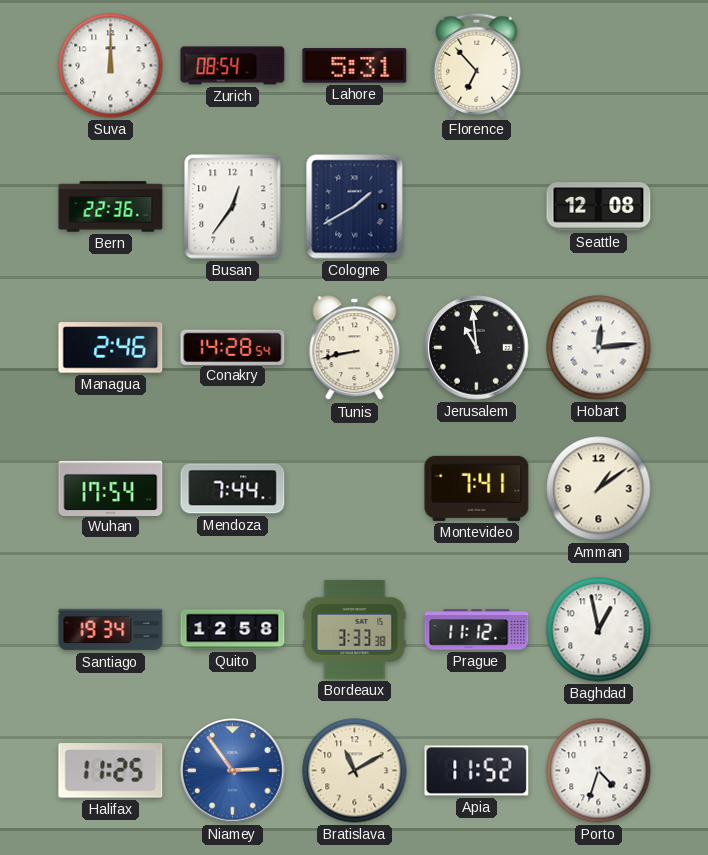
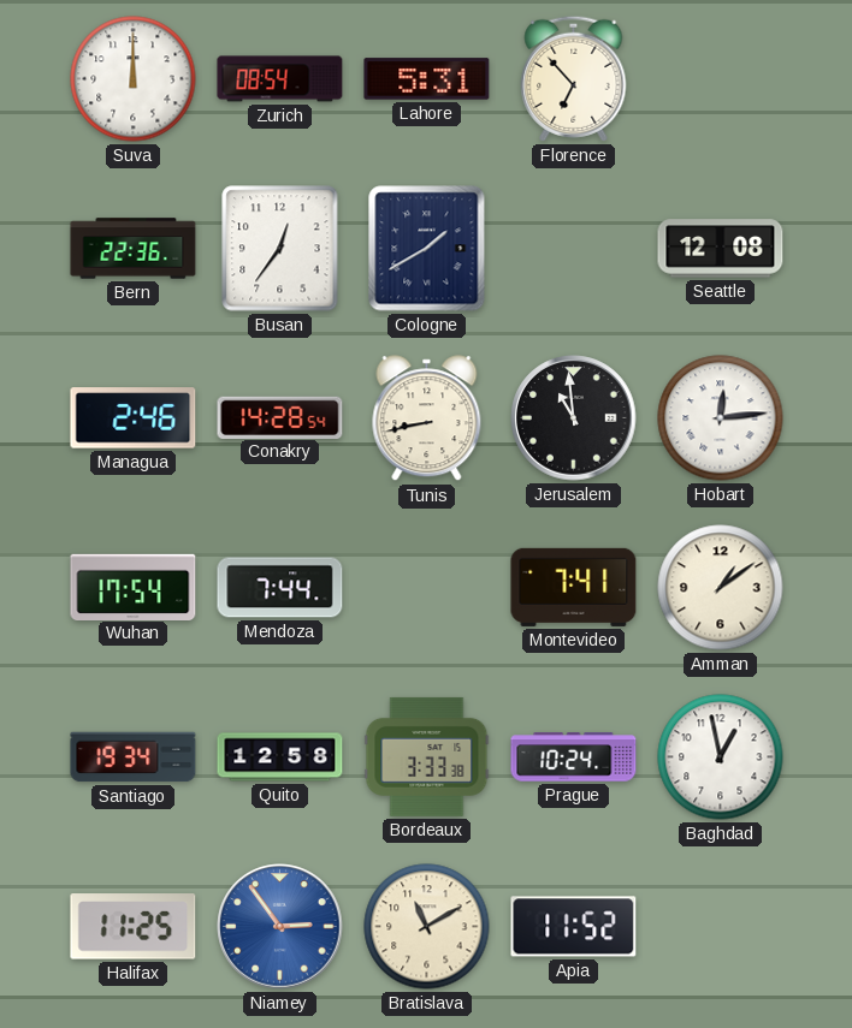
Prague: 11:12 -> 10:24
Porto: 4:33 -> none
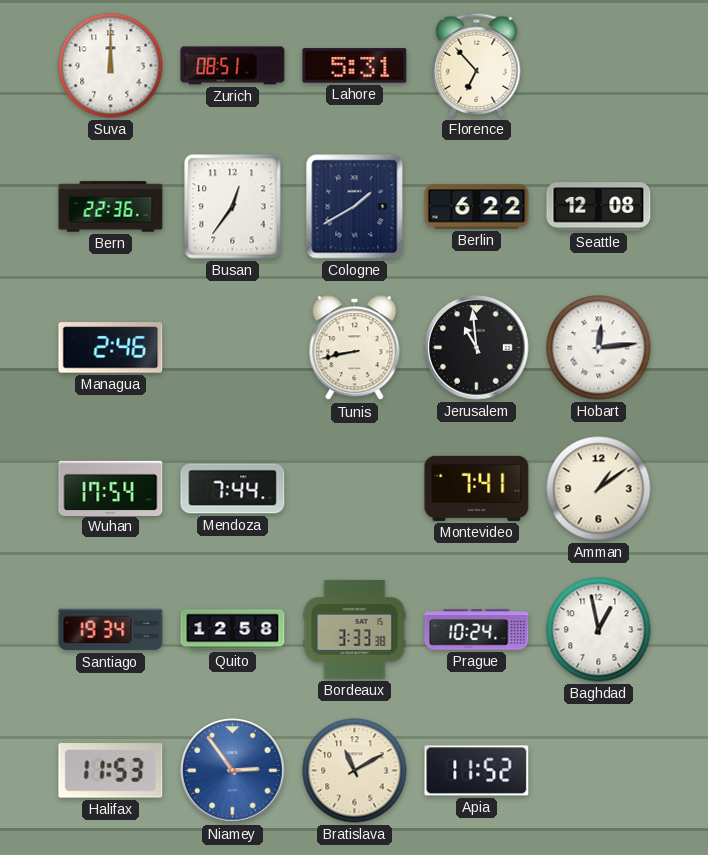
Zurich: 08:54 -> 08:51
Berlin: none -> 6:22
Conakry: 14:28 -> none
Halifax: 11:25 -> 11:53
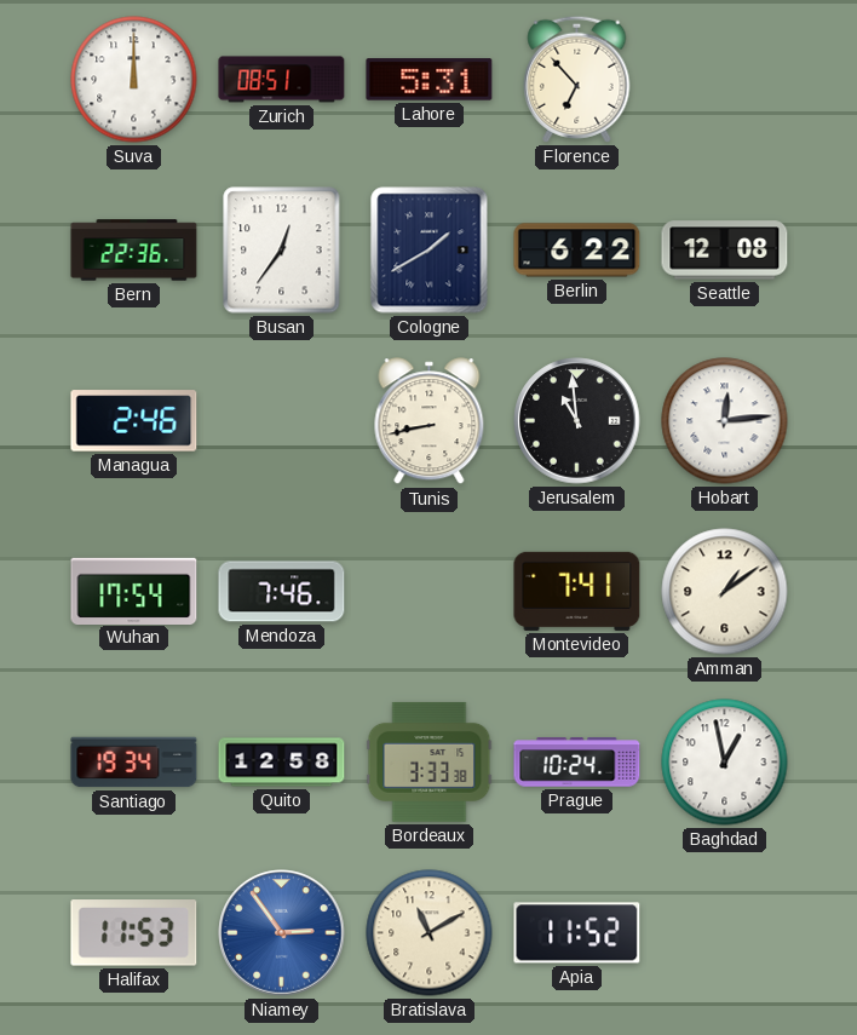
Mendoza: 7:44 -> 7:46
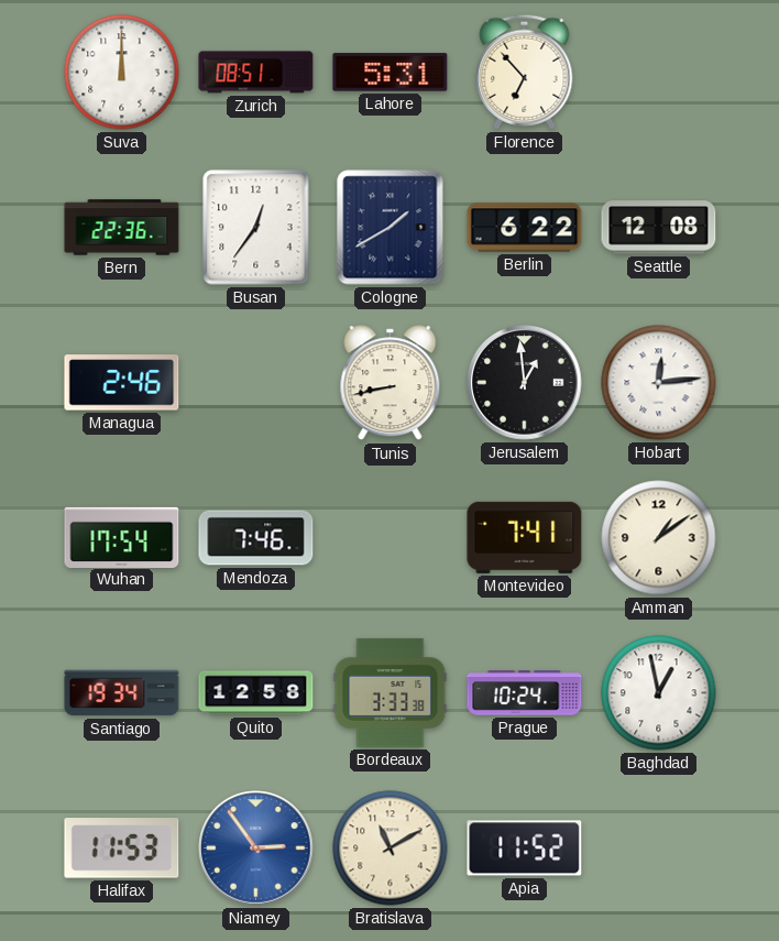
Jerusalem: 10:59 -> 12:59
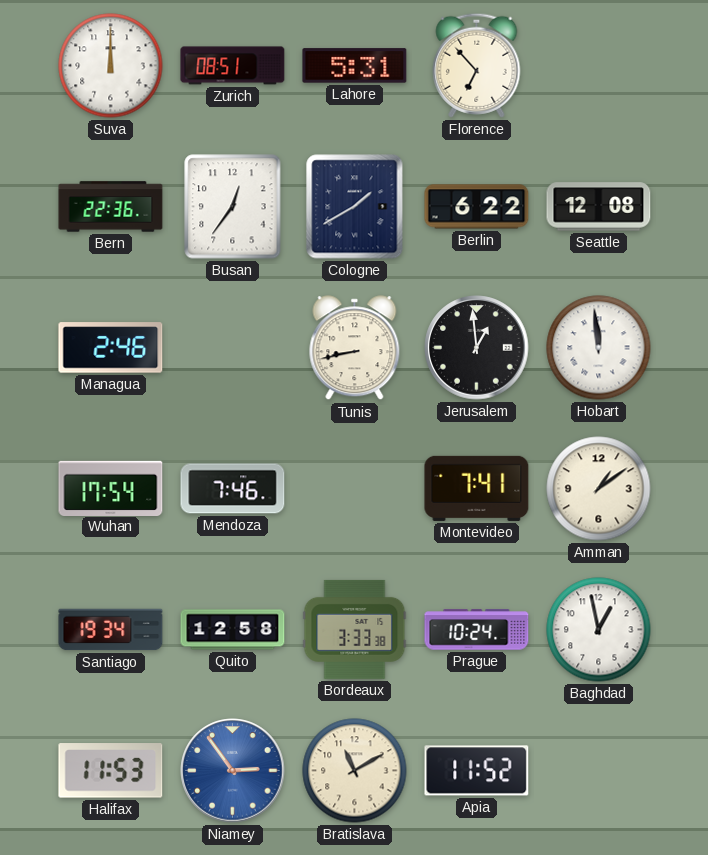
Hobart: 12:14 -> 11:59
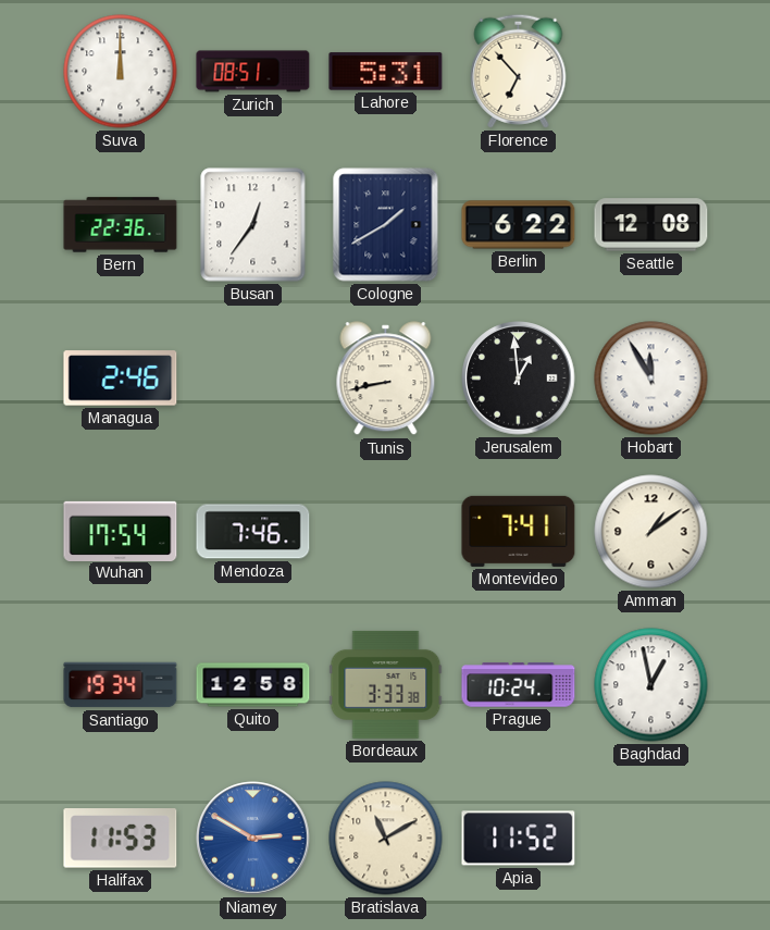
Hobart: 11:59 -> 11:55
Niamey: 2:54 -> 2:50
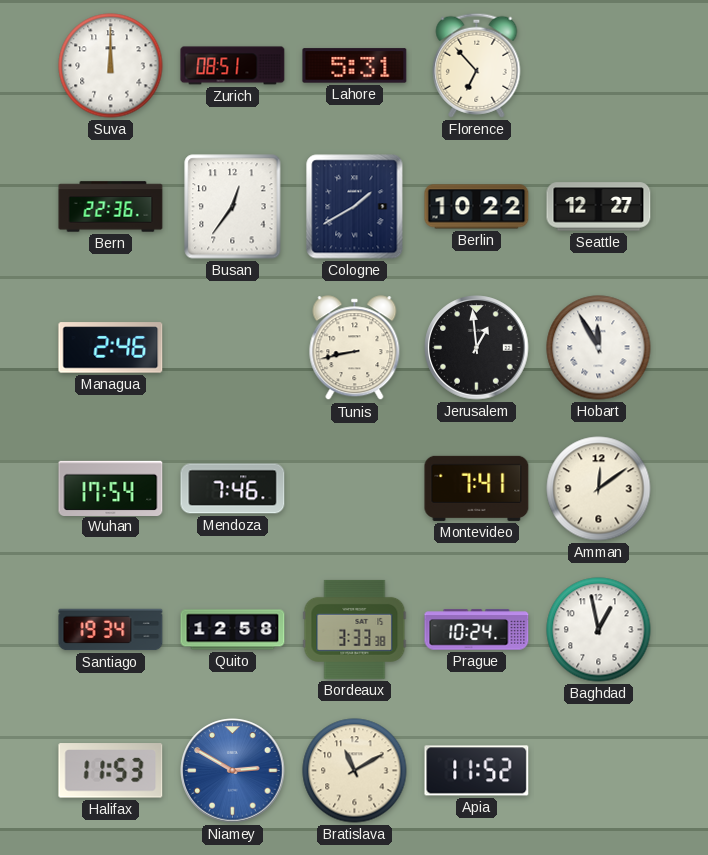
Berlin: 6:22 -> 10:22
Seattle: 12:08 -> 12:27
Amman: 1:09 -> 12:09
